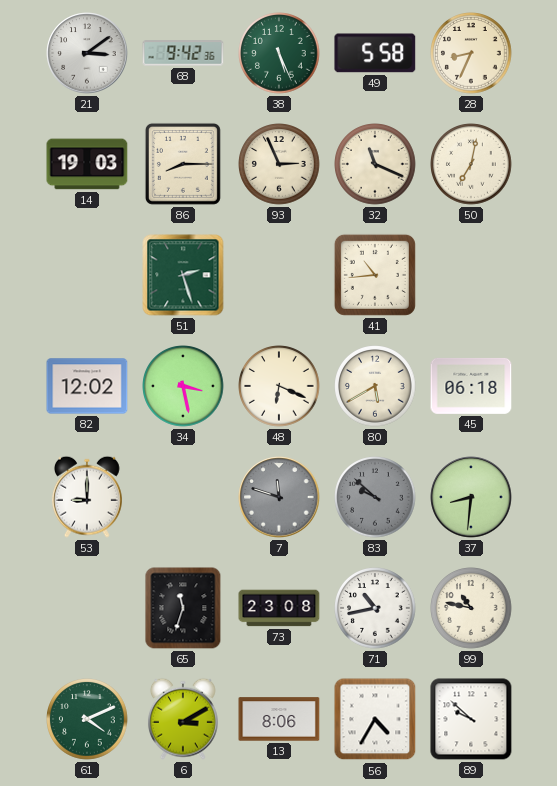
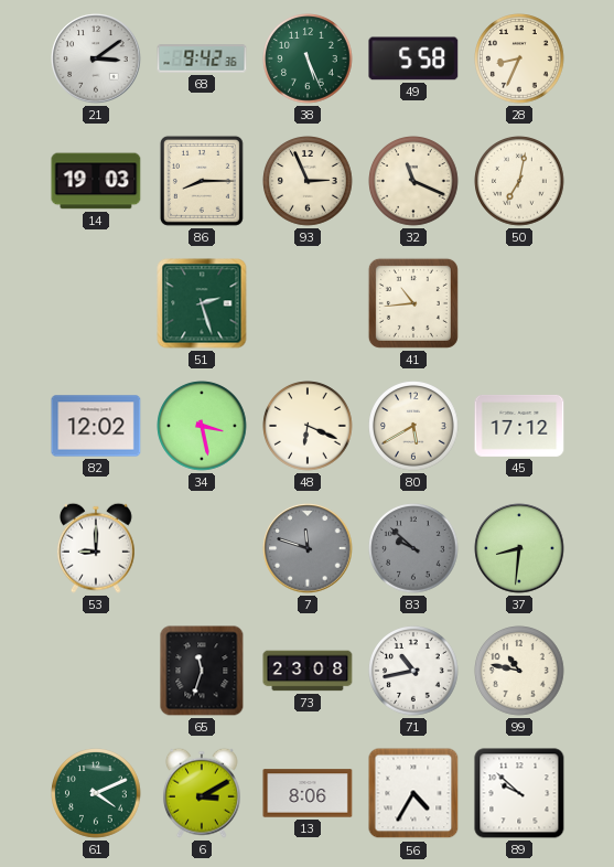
45: 06:18 -> 17:12
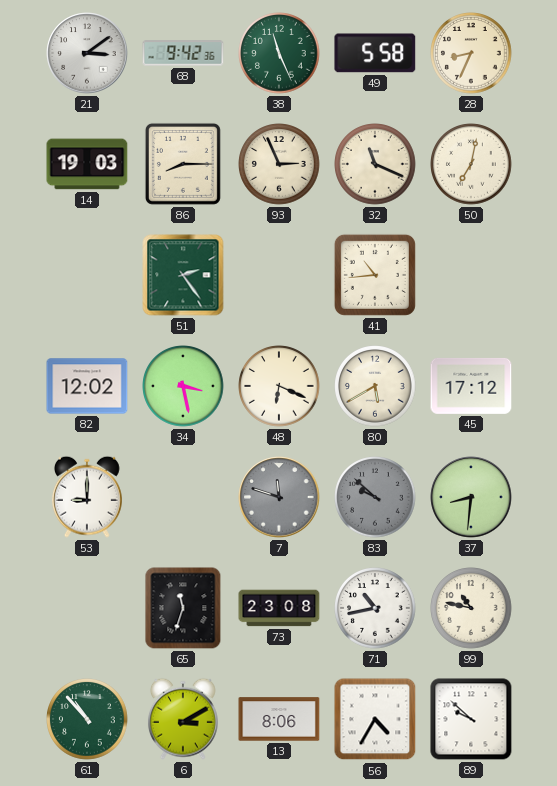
38: 5:26 -> 11:26
51: 2:27 -> 2:24
61: 4:11 -> 10:53
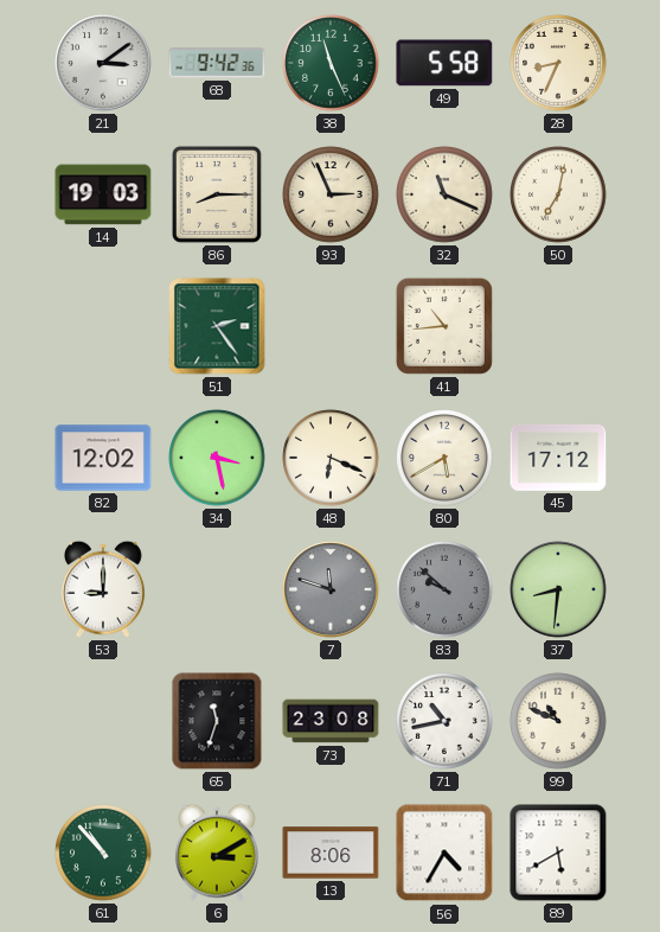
99: 10:47 -> 10:49
89: 9:52 -> 5:40
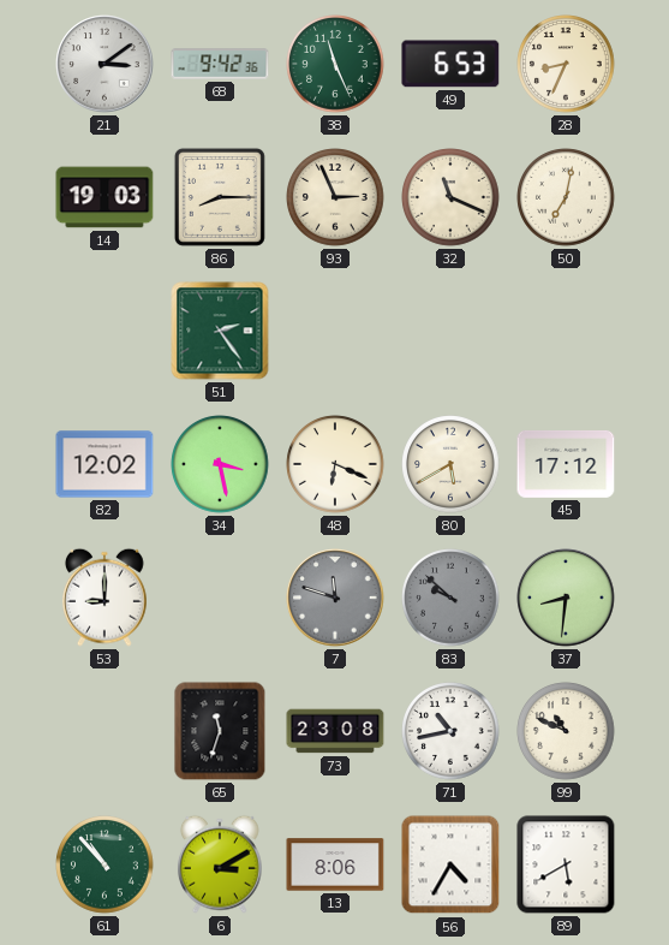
49: 5:58 -> 6:53
41: 10:44 -> none
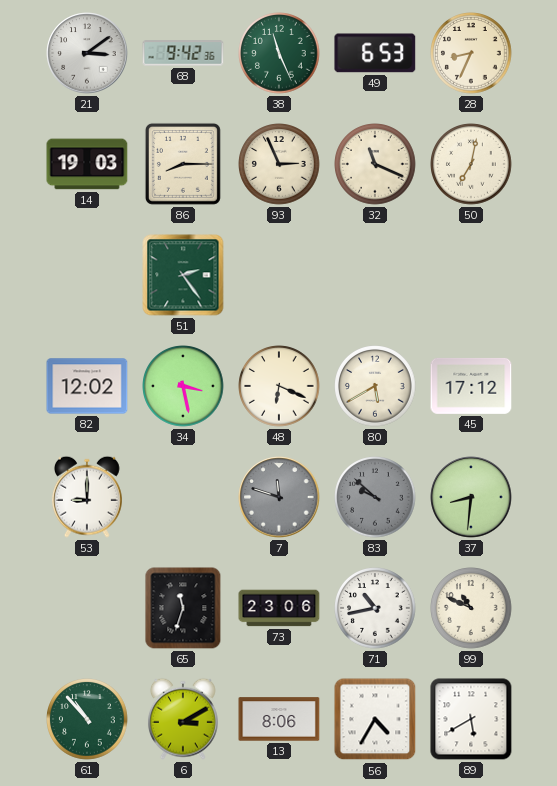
73: 23:08 -> 23:06
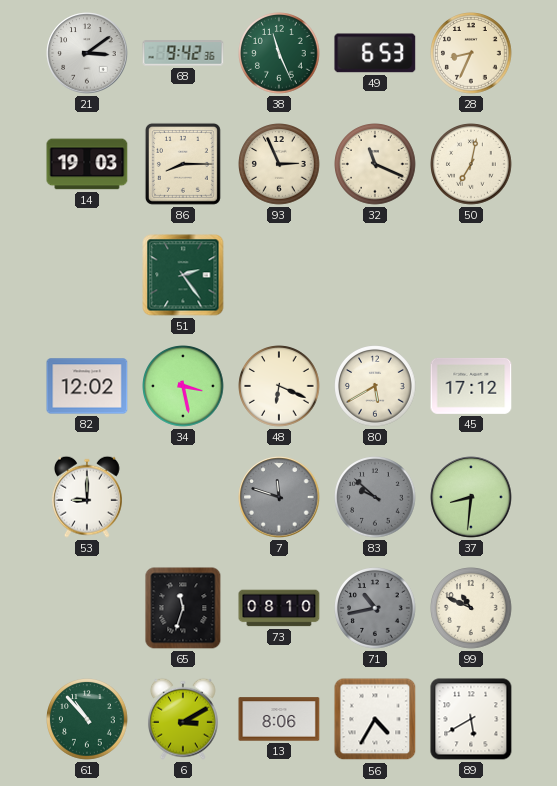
73: 23:06 -> 08:10
71 dial: white -> grey
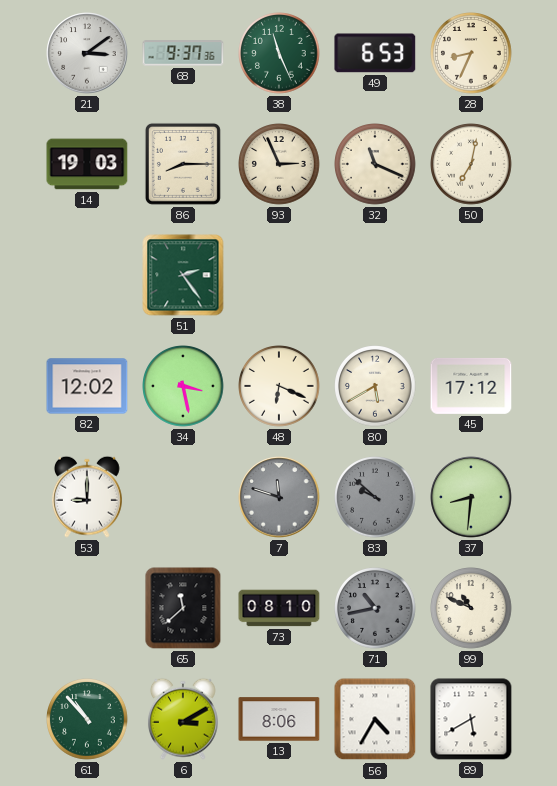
68: 9:42 -> 9:37
65: 11:33 -> 11:38
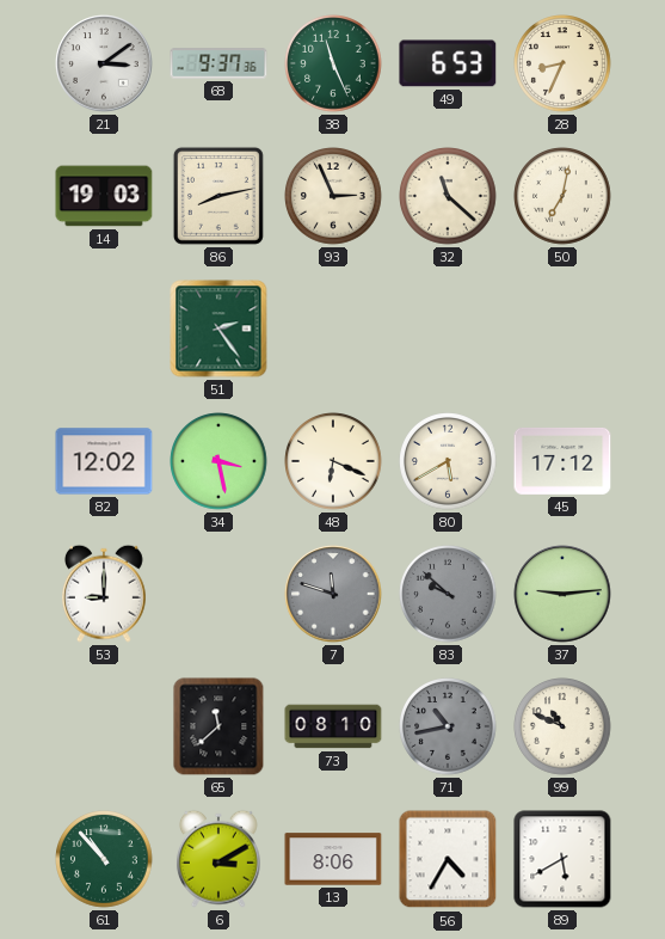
86: 8:15 -> 8:13
32: 11:19 -> 11:22
37: 8:31 -> 9:14
